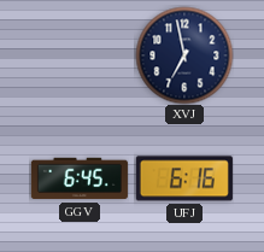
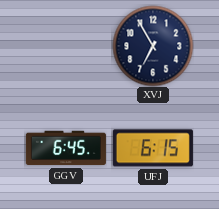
XVJ: 6:58 -> 6:55
UFJ: 6:16 -> 6:15
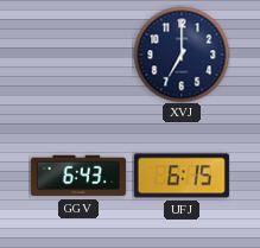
XVJ: 6:55 -> 7:00
GGV: 6:45 -> 6:43
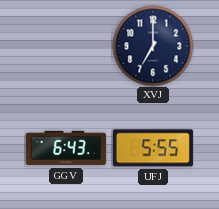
UFJ: 6:15 -> 5:55
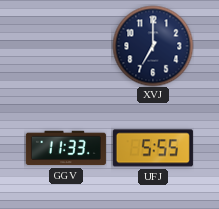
GGV: 6:43 -> 11:33
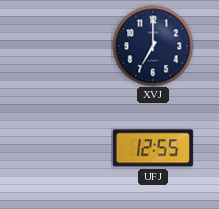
GGV: 11:33 -> none
UFJ: 5:55 -> 12:55
